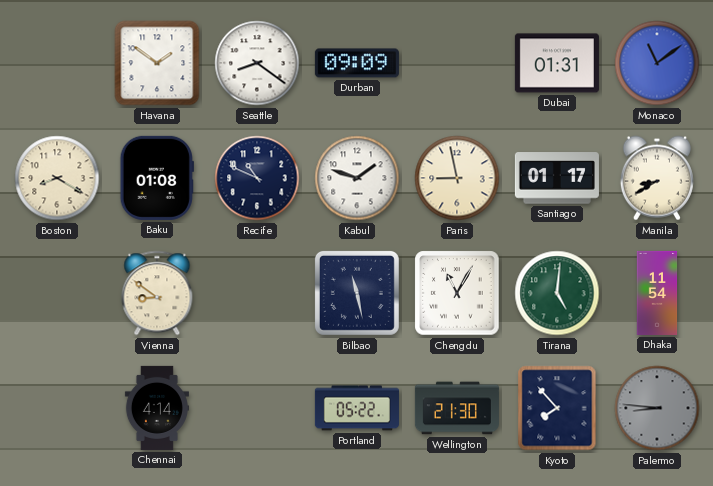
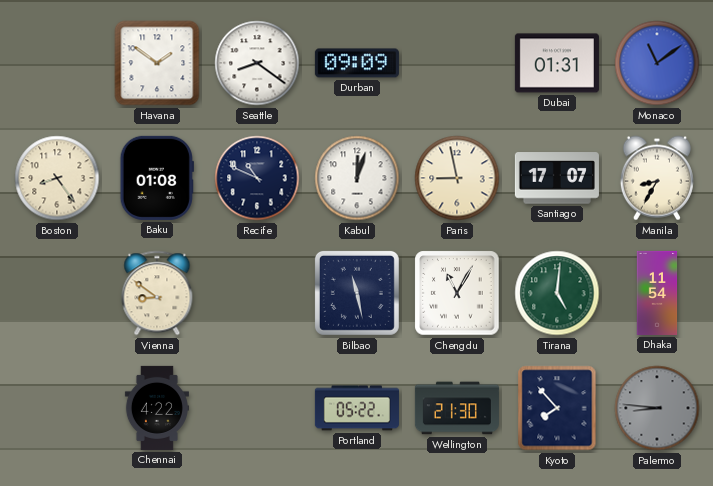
Boston: 8:20 -> 8:24
Kabul: 1:48 -> 12:03
Santiago: 01:17 -> 17:07
Manila: 8:40 -> 8:35
Chennai: 4:14 -> 4:22
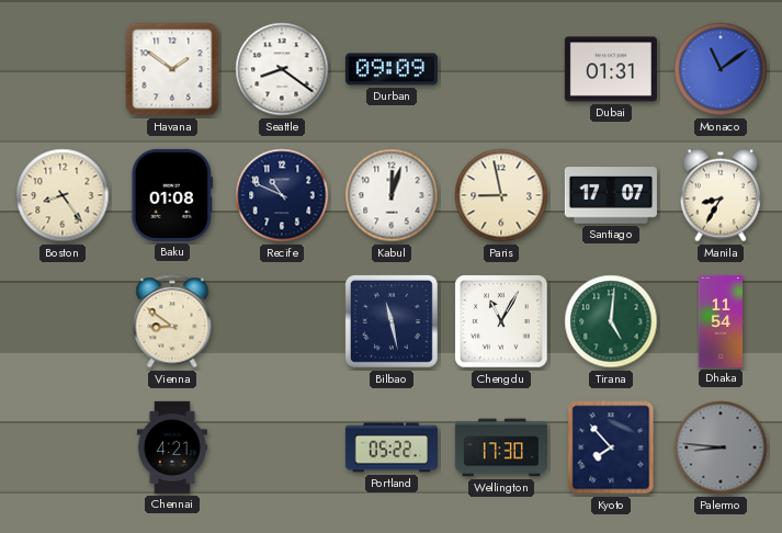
Chennai: 4:22 -> 4:21
Wellington: 21:30 -> 17:30
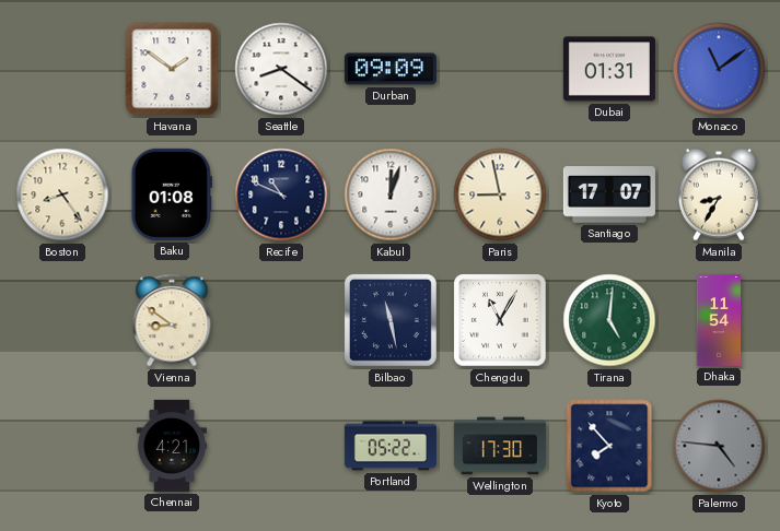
Palermo: 8:46 -> 4:46
